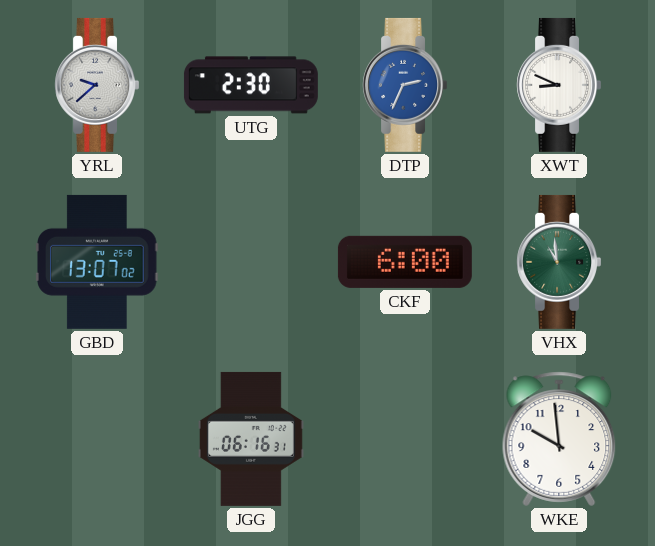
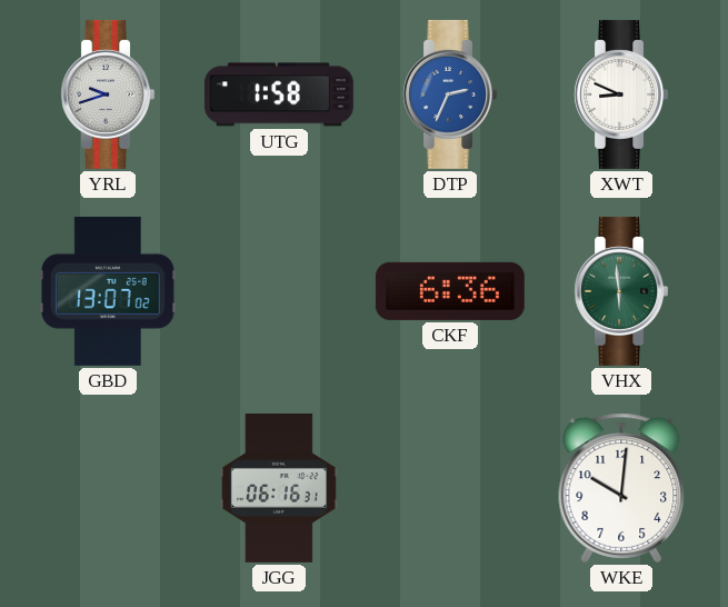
YRL: 9:38 -> 9:42
UTG: 2:30 -> 1:58
CKF: 6:00 -> 6:36
VHX: 10:59 -> 5:59
WKE: 9:59 -> 10:01
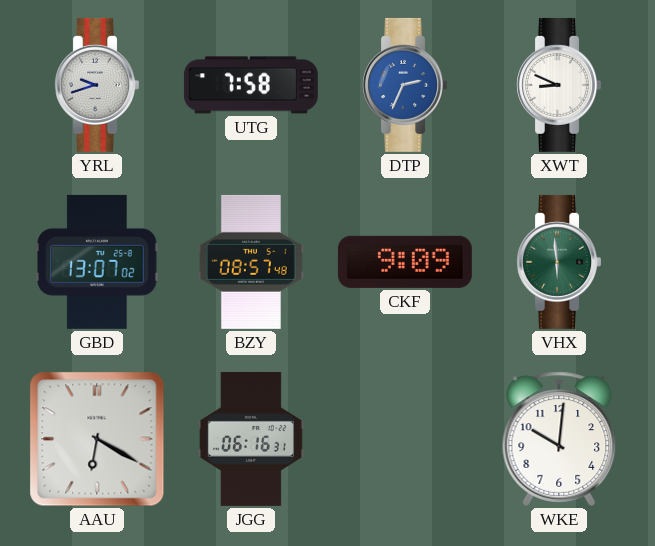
UTG: 1:58 -> 7:58
BZY: none -> 08:57
CKF: 6:36 -> 9:09
AAU: none -> 6:20
